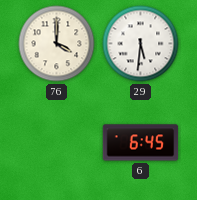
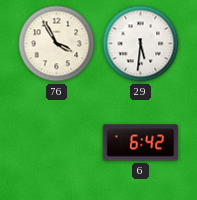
76: 4:00 -> 3:55
6: 6:45 -> 6:42
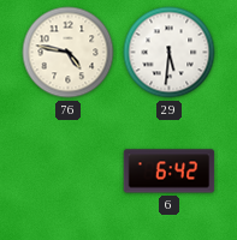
76: 3:55 -> 4:47
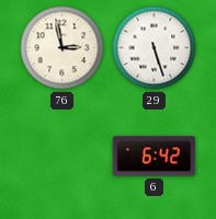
76: 4:47 -> 2:58
29: 5:31 -> 5:27
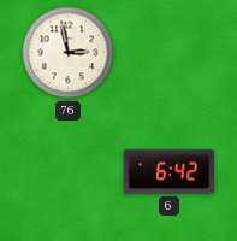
29: 5:27 -> none
